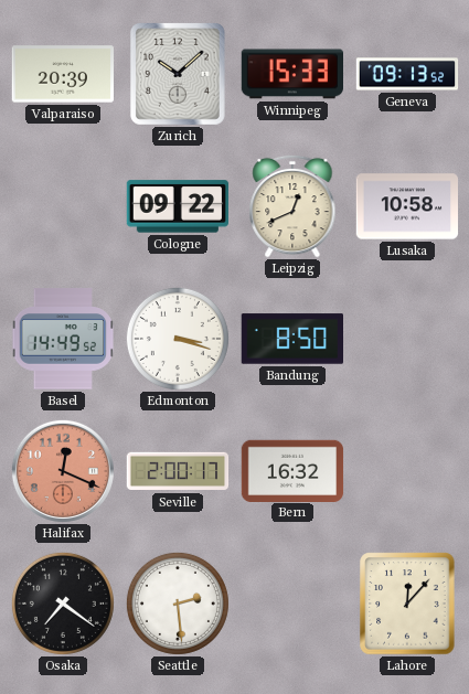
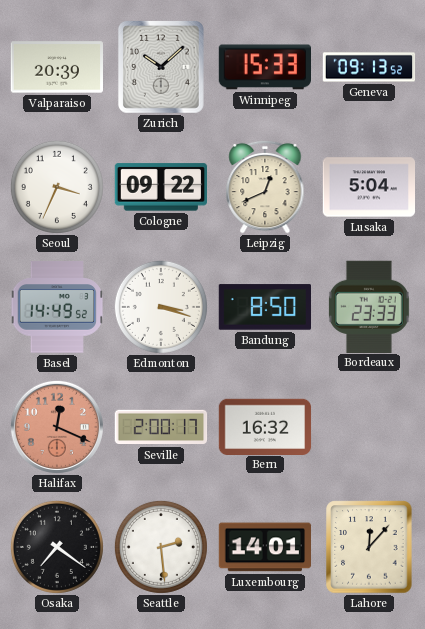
Seoul: none -> 3:34
Lusaka: 10:58 -> 5:04
Bordeaux: none -> 23:33
Luxembourg: none -> 14:01
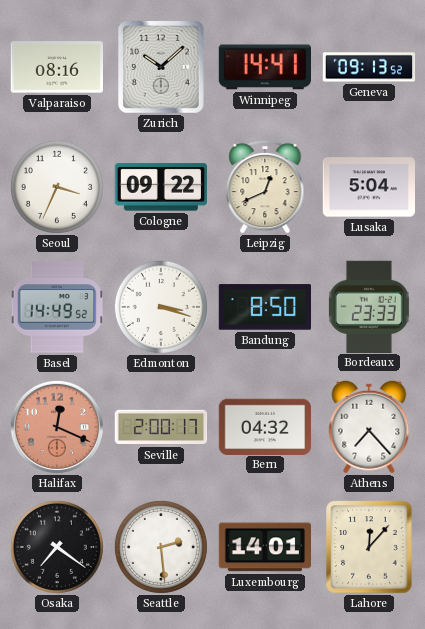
Valparaiso: 20:39 -> 08:16
Winnipeg: 15:33 -> 14:41
Bern: 16:32 -> 04:32
Athens: none -> 7:23
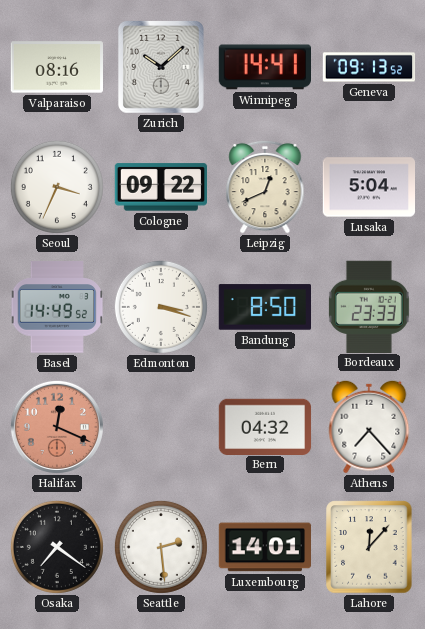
Seville: 2:00 -> none
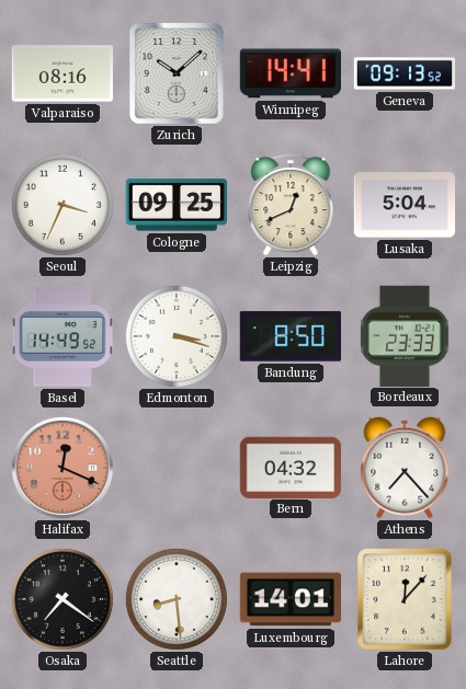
Cologne: 09:22 -> 09:25
Seattle: 2:29 -> 8:29
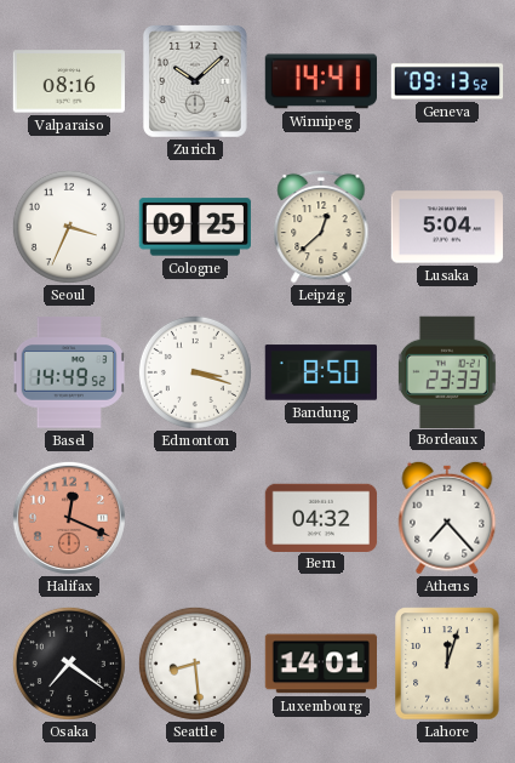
Leipzig: 12:41 -> 12:38
Lahore: 12:07 -> 12:03
